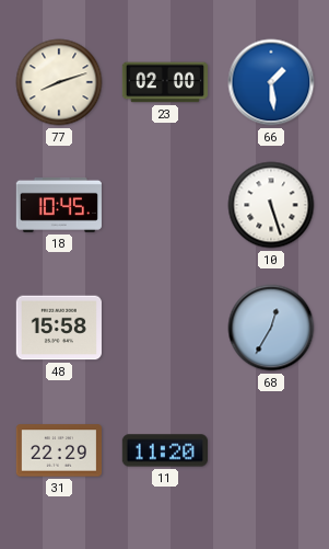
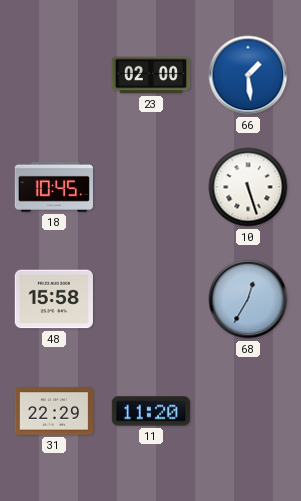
77: 8:12 -> none
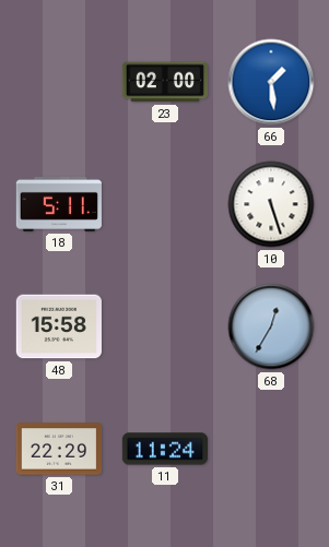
18: 10:45 -> 5:11
11: 11:20 -> 11:24
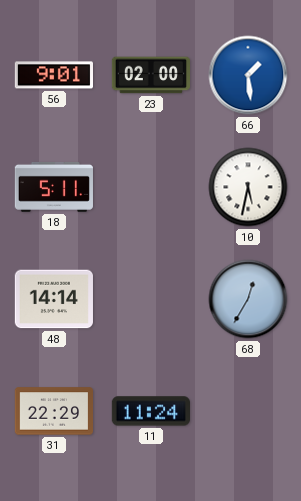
56: none -> 9:01
10: 5:27 -> 5:32
48: 15:58 -> 14:14
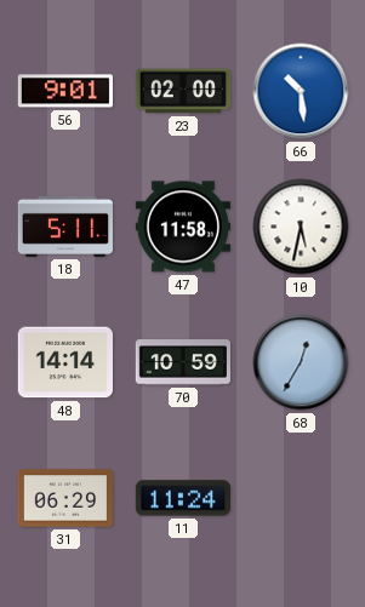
66: 1:29 -> 10:29
47: none -> 11:58
70: none -> 10:59
31: 22:29 -> 06:29
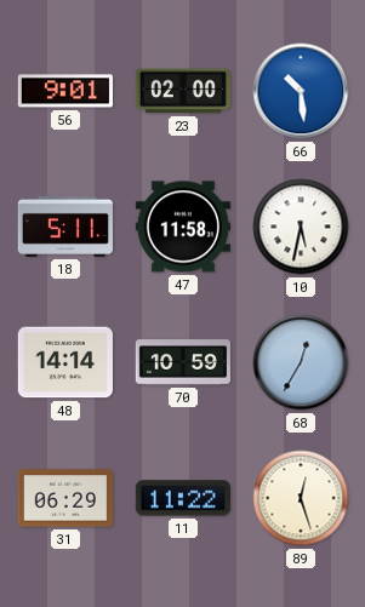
11: 11:24 -> 11:22
89: none -> 12:27
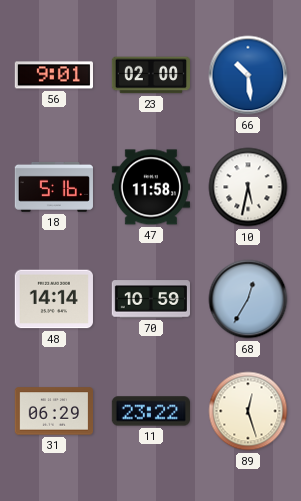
18: 5:11 -> 5:16
11: 11:22 -> 23:22
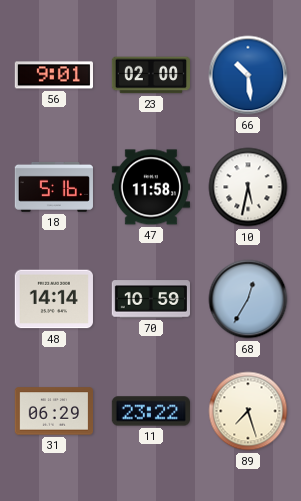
89: 12:27 -> 7:27
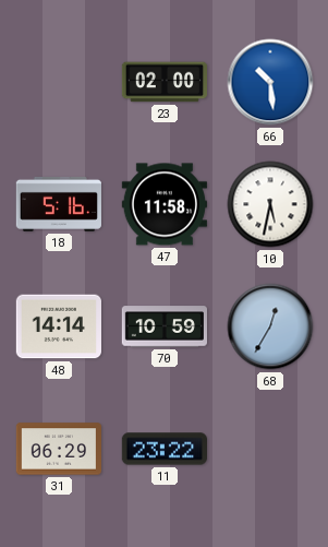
56: 9:01 -> none
89: 7:27 -> none
